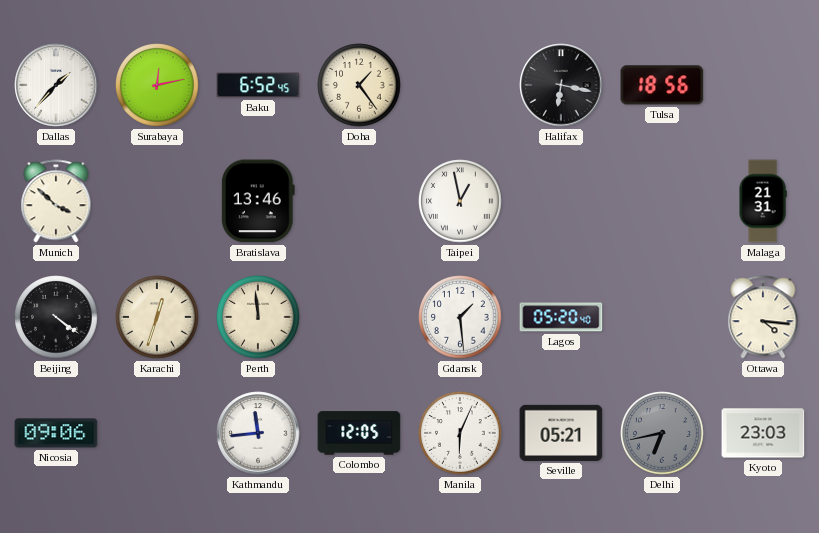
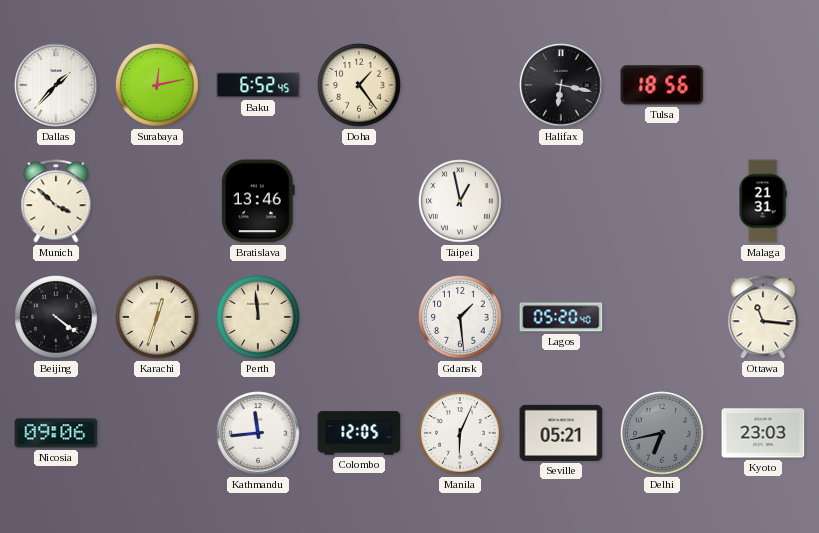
Ottawa: 4:16 -> 11:16
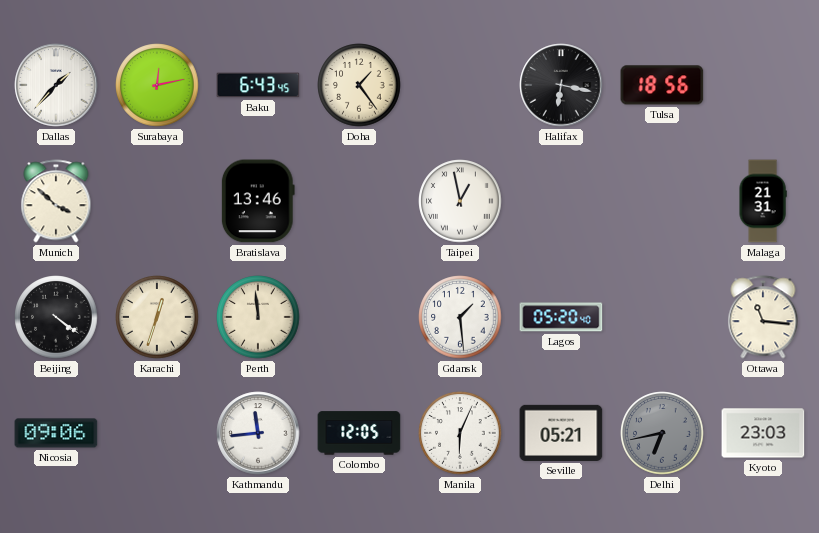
Baku: 6:52 -> 6:43
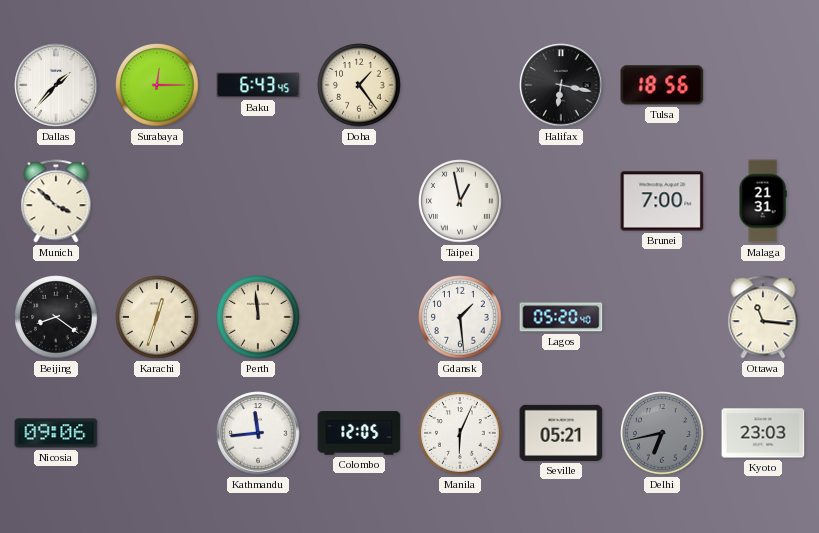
Surabaya: 12:13 -> 12:15
Bratislava: 13:46 -> none
Brunei: none -> 7:00
Beijing: 4:21 -> 8:21
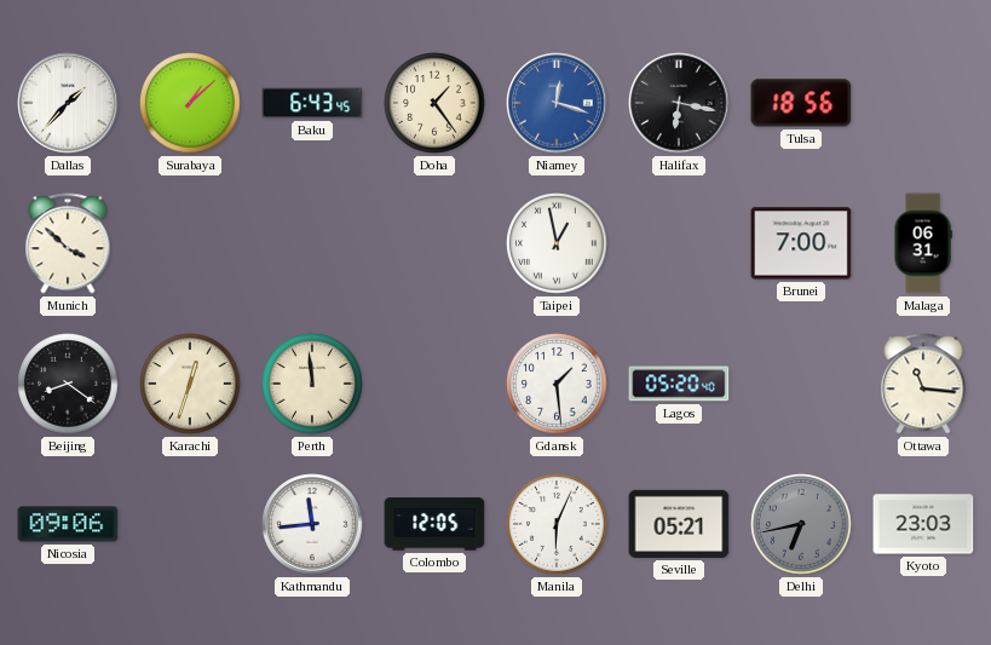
Surabaya: 12:15 -> 1:08
Niamey: none -> 12:18
Malaga: 21:31 -> 06:31
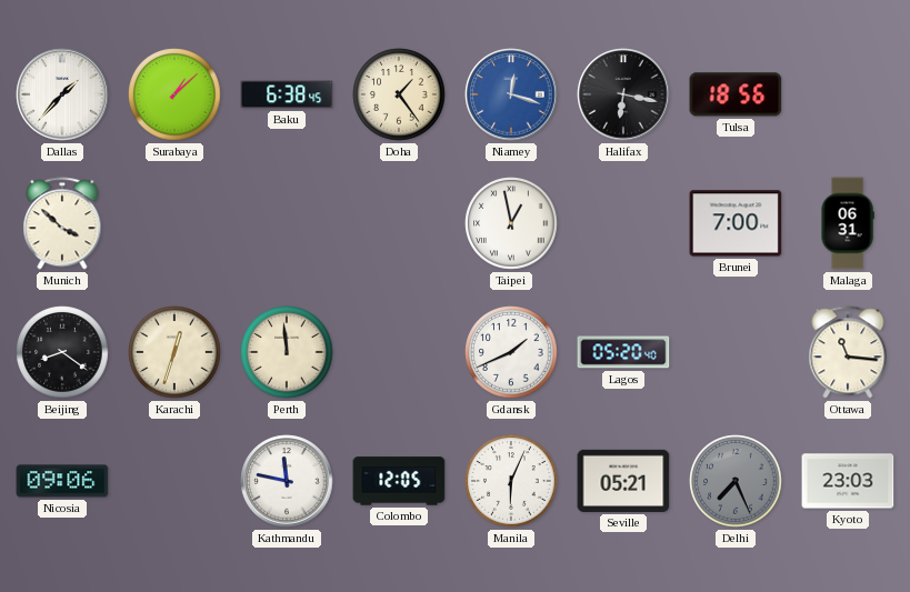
Baku: 6:43 -> 6:38
Gdansk: 1:29 -> 1:41
Kathmandu: 11:44 -> 11:47
Delhi: 6:43 -> 7:26
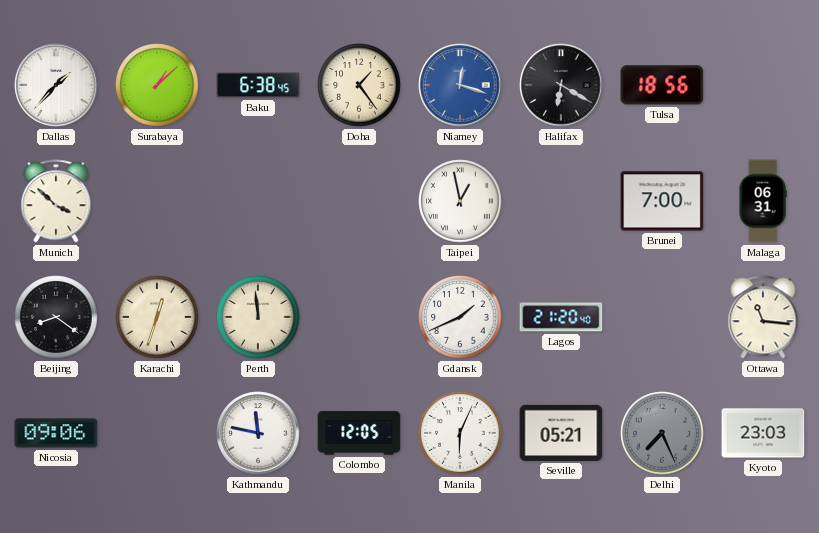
Halifax: 6:17 -> 6:20
Lagos: 05:20 -> 21:20
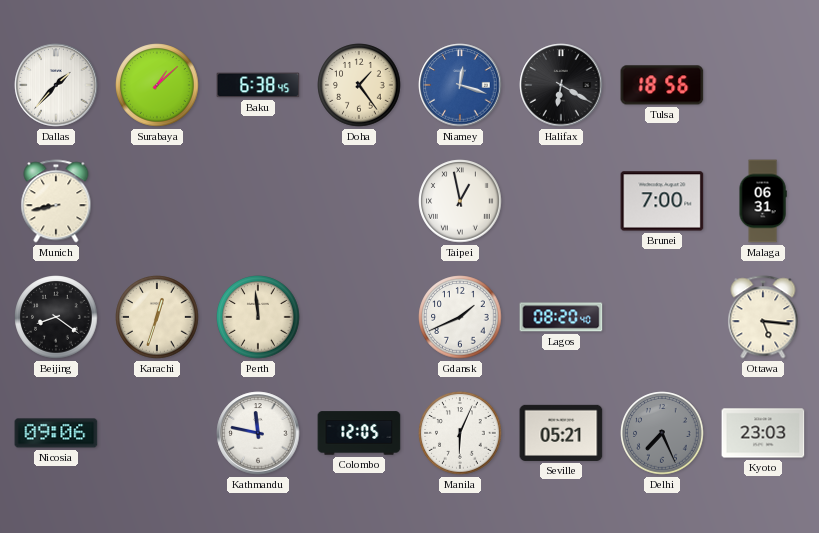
Munich: 3:52 -> 8:43
Lagos: 21:20 -> 08:20
Ottawa: 11:16 -> 5:16
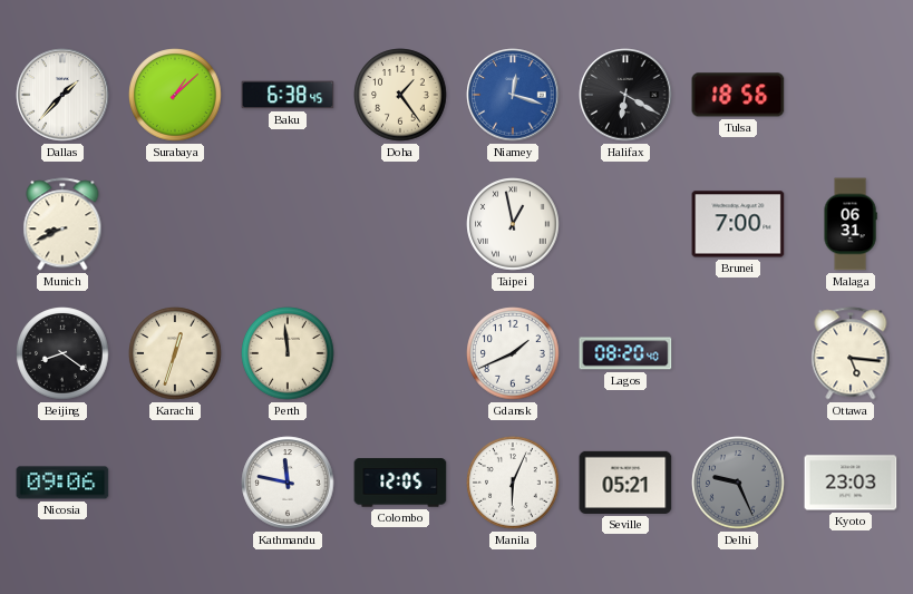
Munich: 8:43 -> 8:41
Delhi: 7:26 -> 9:26
